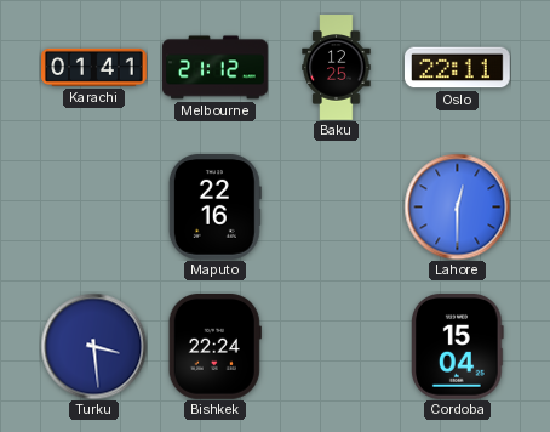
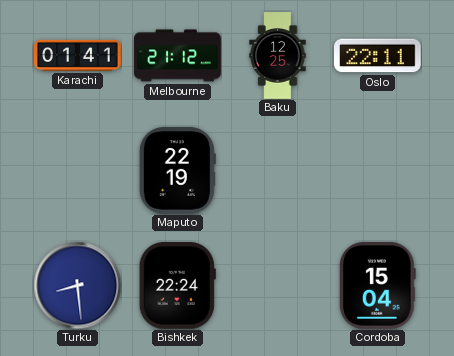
Maputo: 22:16 -> 22:19
Lahore: 12:30 -> none
Turku: 3:29 -> 8:29
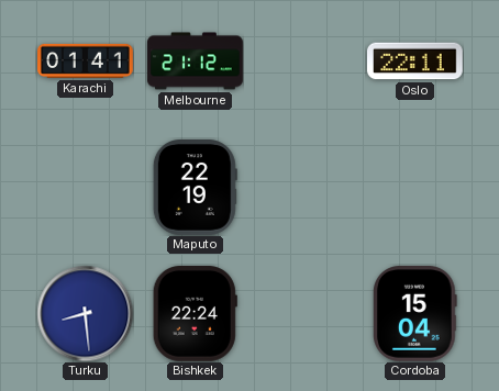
Baku: 12:25 -> none
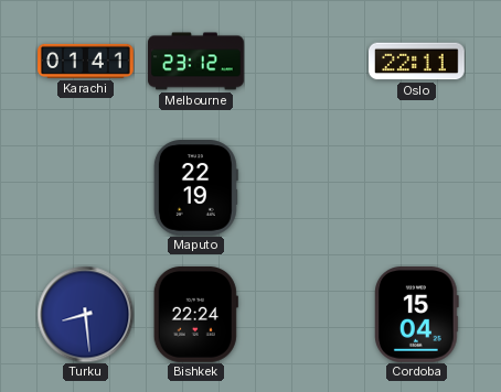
Melbourne: 21:12 -> 23:12
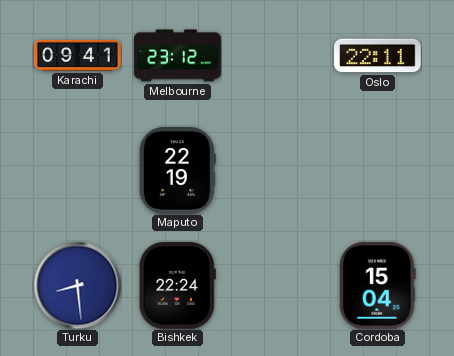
Karachi: 01:41 -> 09:41
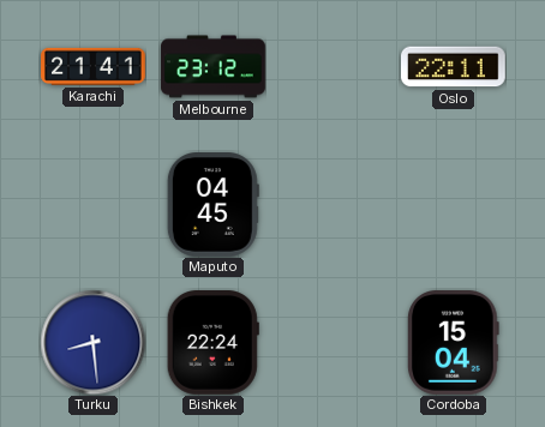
Karachi: 09:41 -> 21:41
Maputo: 22:19 -> 04:45
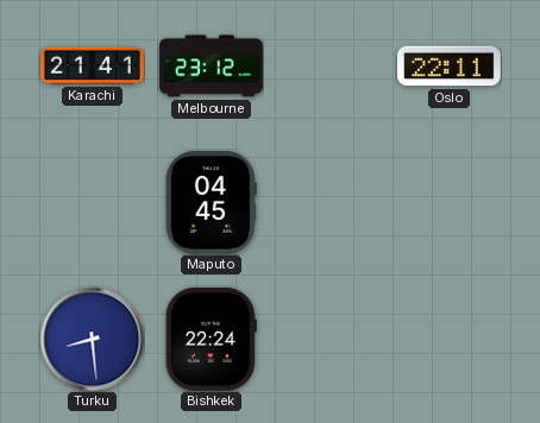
Cordoba: 15:04 -> none
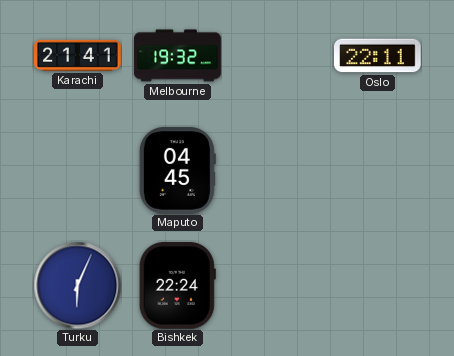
Melbourne: 23:12 -> 19:32
Turku: 8:29 -> 6:04
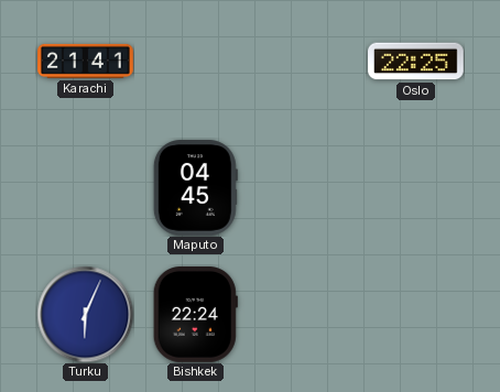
Melbourne: 19:32 -> none
Oslo: 22:11 -> 22:25
